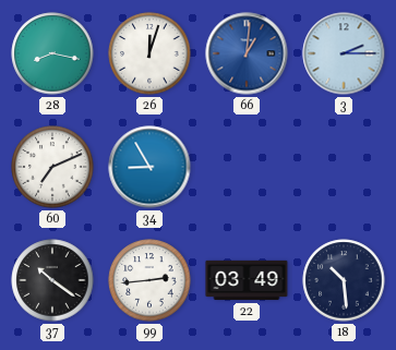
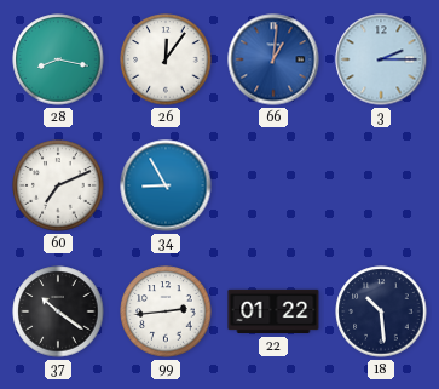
26: 12:03 -> 12:06
22: 03:49 -> 01:22
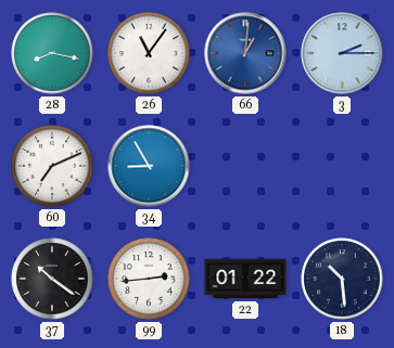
26: 12:06 -> 11:06
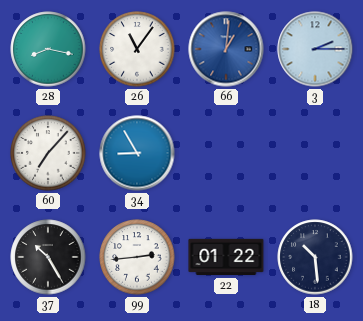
60: 7:11 -> 7:07
37: 10:21 -> 10:25
